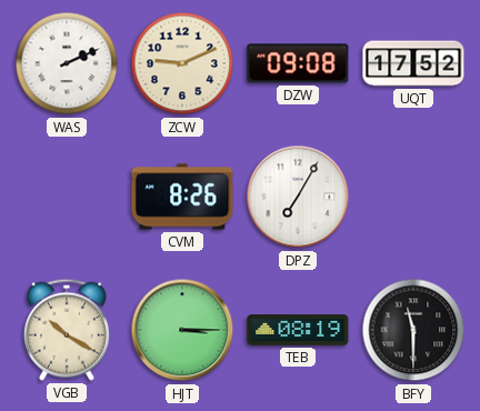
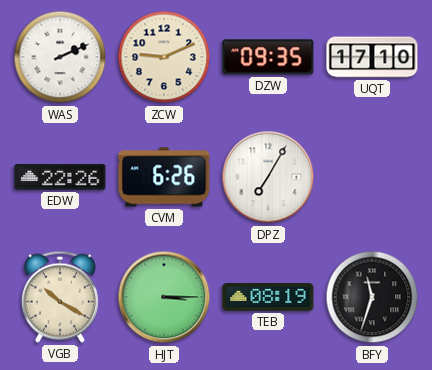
DZW: 09:08 -> 09:35
UQT: 17:52 -> 17:10
EDW: none -> 22:26
CVM: 8:26 -> 6:26
BFY: 11:30 -> 11:33
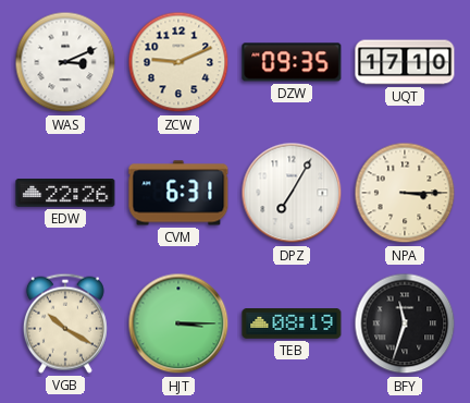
WAS: 2:11 -> 3:11
CVM: 6:26 -> 6:31
NPA: none -> 3:15
